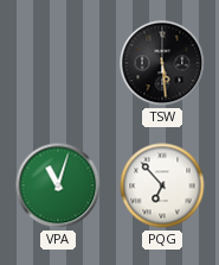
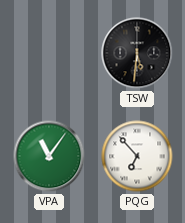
TSW: 5:29 -> 5:31
VPA: 11:03 -> 11:06
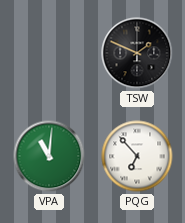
TSW: 5:31 -> 1:49
VPA: 11:06 -> 11:01
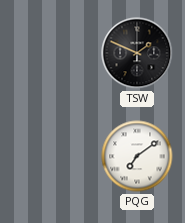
VPA: 11:01 -> none
PQG: 6:53 -> 7:09
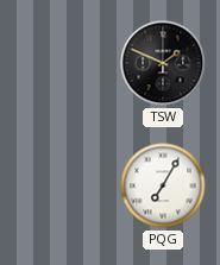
PQG: 7:09 -> 7:05
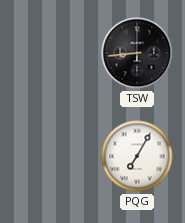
TSW: 1:49 -> 8:44
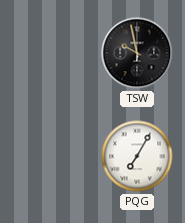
TSW: 8:44 -> 9:58
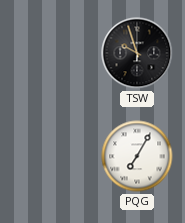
TSW: 9:58 -> 9:57
